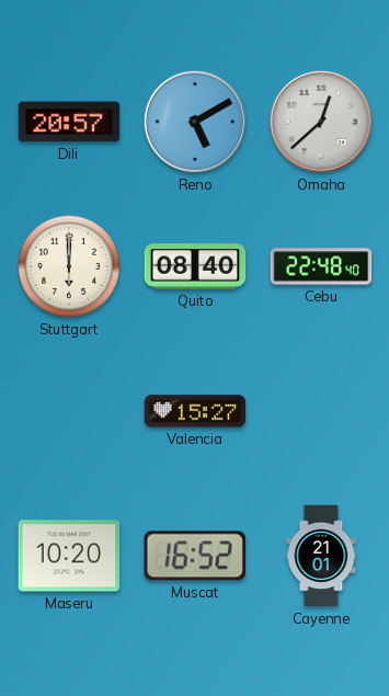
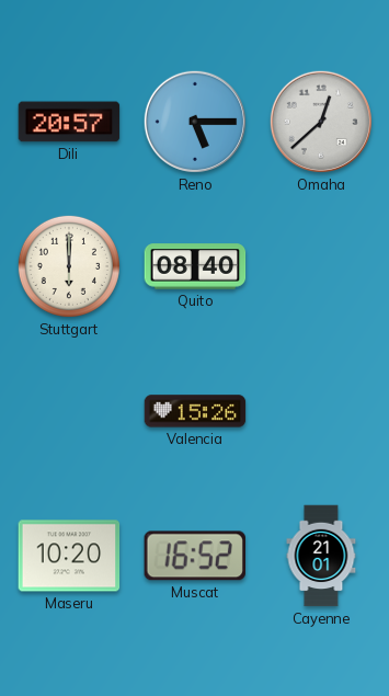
Reno: 5:10 -> 5:15
Cebu: 22:48 -> none
Valencia: 15:27 -> 15:26
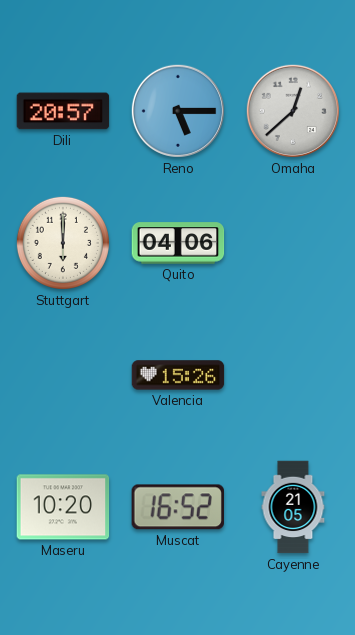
Quito: 08:40 -> 04:06
Cayenne: 21:01 -> 21:05
